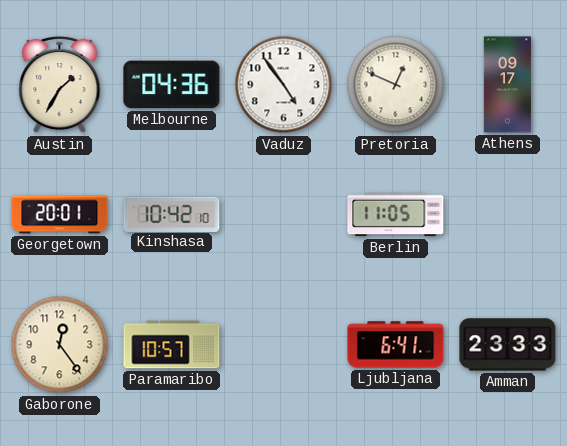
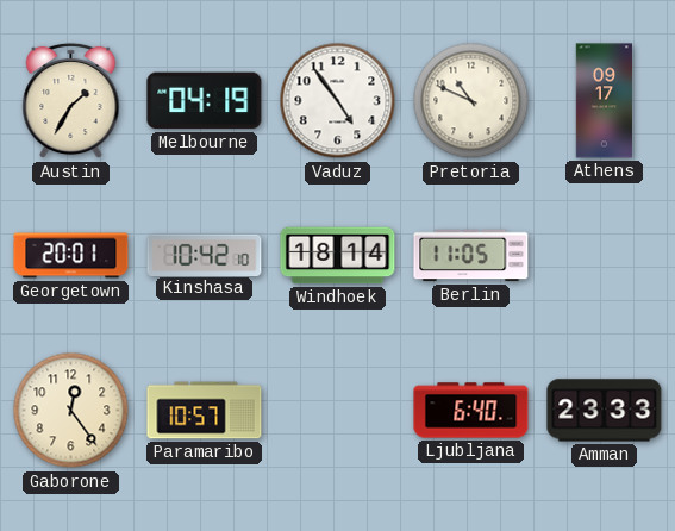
Melbourne: 04:36 -> 04:19
Pretoria: 12:49 -> 10:49
Windhoek: none -> 18:14
Ljubljana: 6:41 -> 6:40
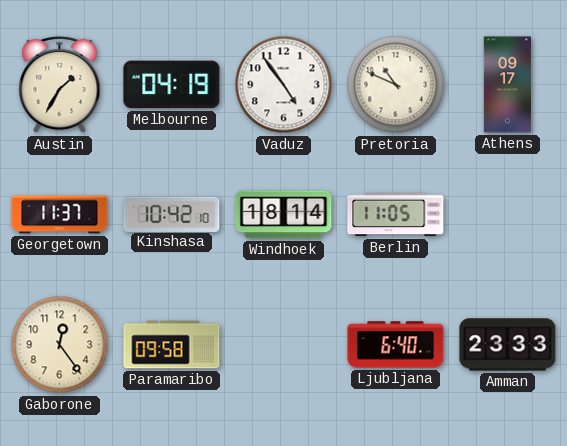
Georgetown: 20:01 -> 11:37
Paramaribo: 10:57 -> 09:58
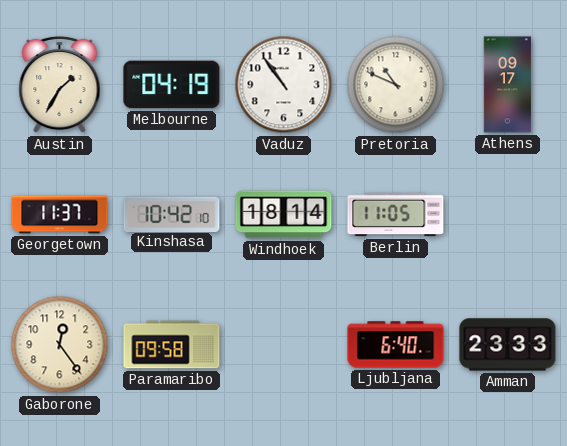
Vaduz: 4:54 -> 10:54
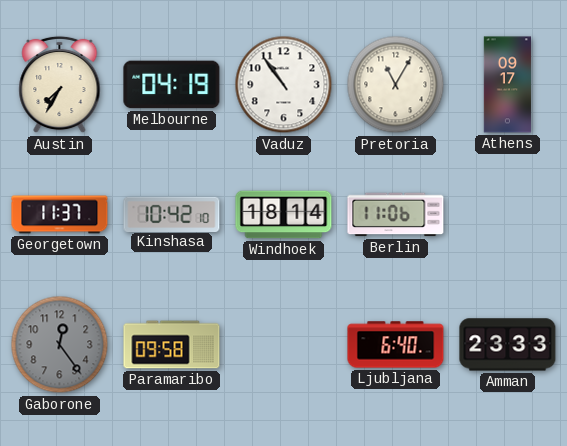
Austin: 1:35 -> 7:35
Pretoria: 10:49 -> 11:05
Berlin: 11:05 -> 11:06
Gaborone dial: cream -> grey
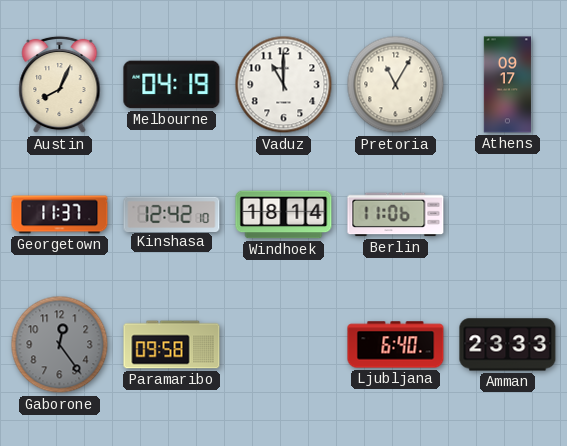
Austin: 7:35 -> 8:04
Vaduz: 10:54 -> 11:00
Kinshasa: 10:42 -> 12:42
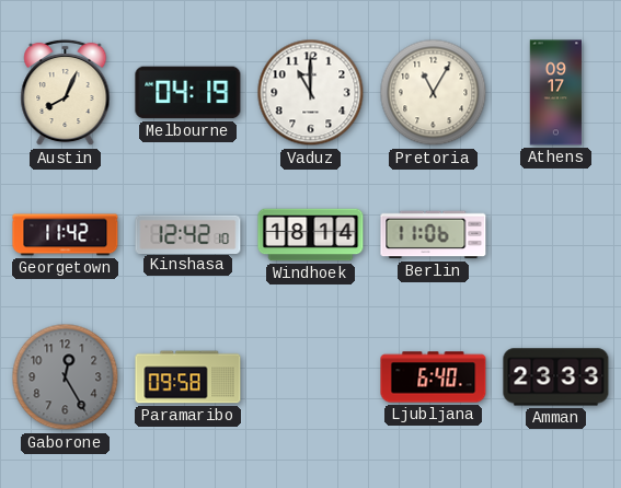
Georgetown: 11:37 -> 11:42
Gaborone: 12:24 -> 12:25
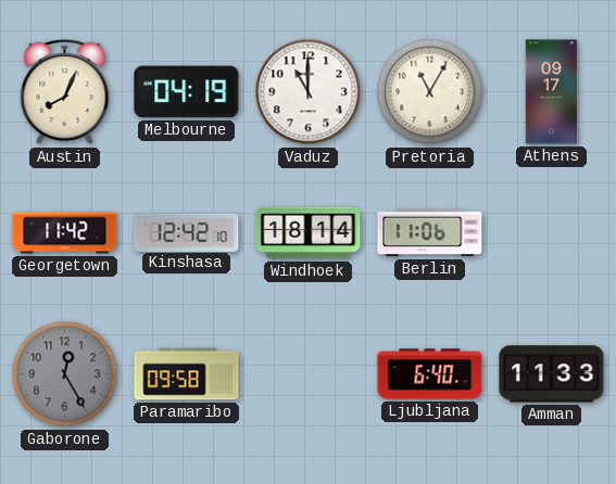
Amman: 23:33 -> 11:33
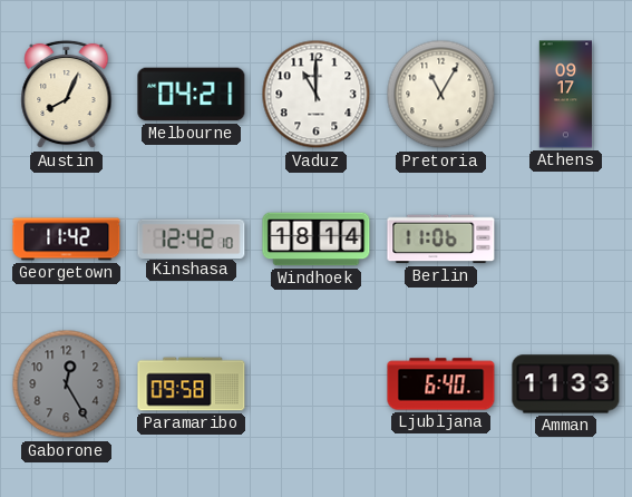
Melbourne: 04:19 -> 04:21
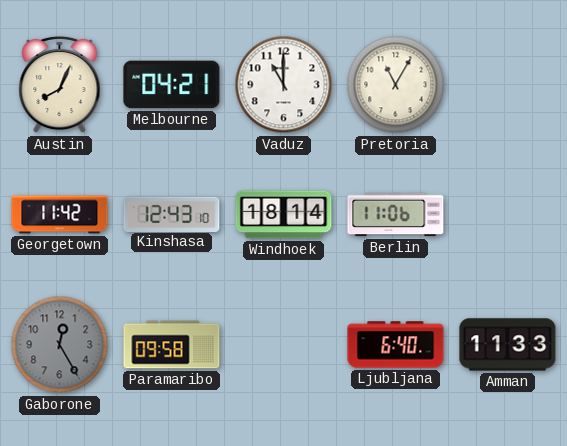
Athens: 09:17 -> none
Kinshasa: 12:42 -> 12:43
